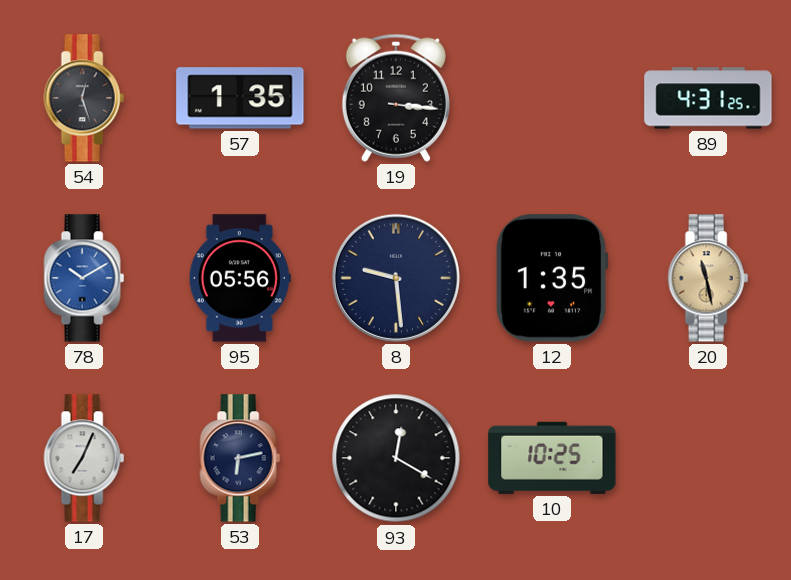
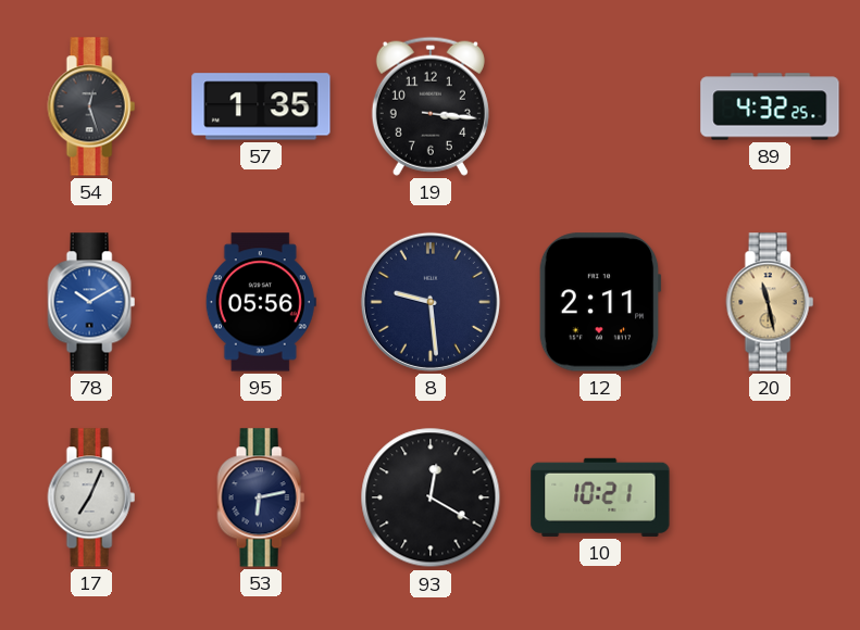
89: 4:31 -> 4:32
12: 1:35 -> 2:11
10: 10:25 -> 10:21
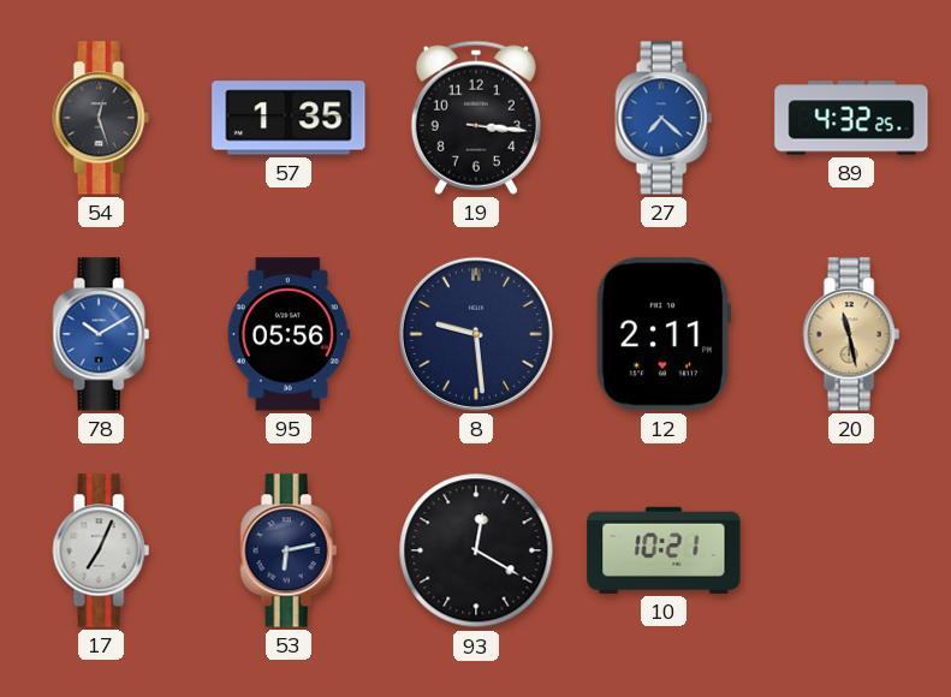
27: none -> 7:22
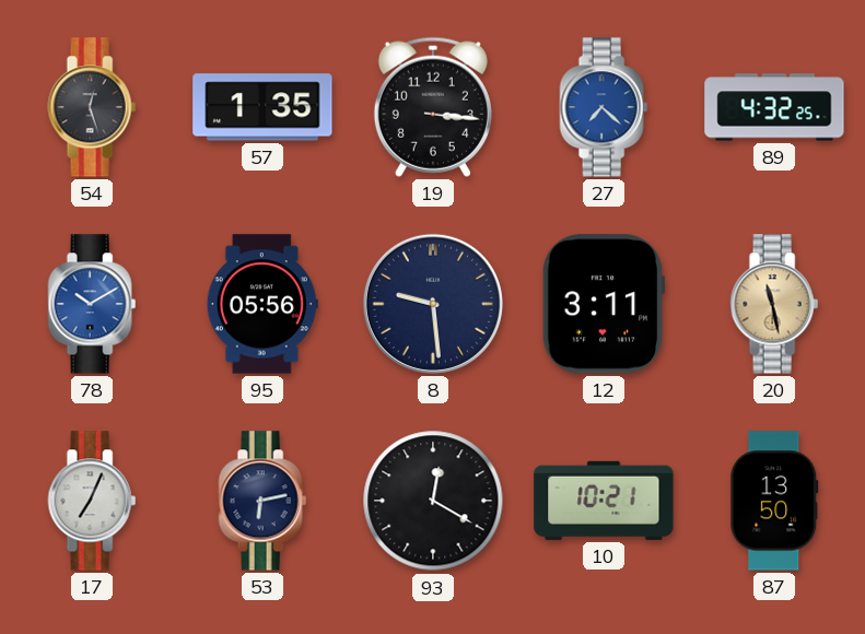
12: 2:11 -> 3:11
87: none -> 13:50
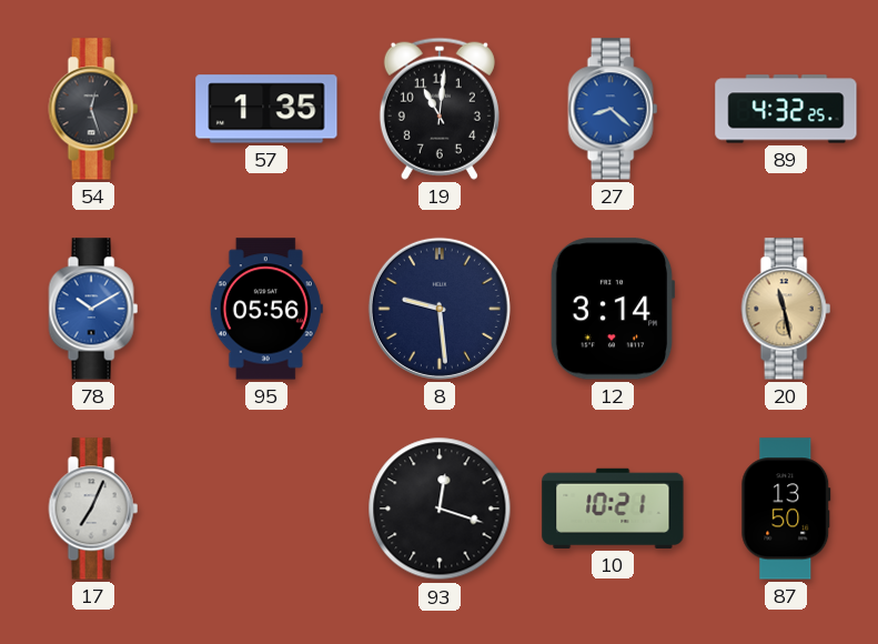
19: 3:16 -> 11:01
27: 7:22 -> 8:22
12: 3:11 -> 3:14
53: 6:13 -> none
93: 12:20 -> 12:18
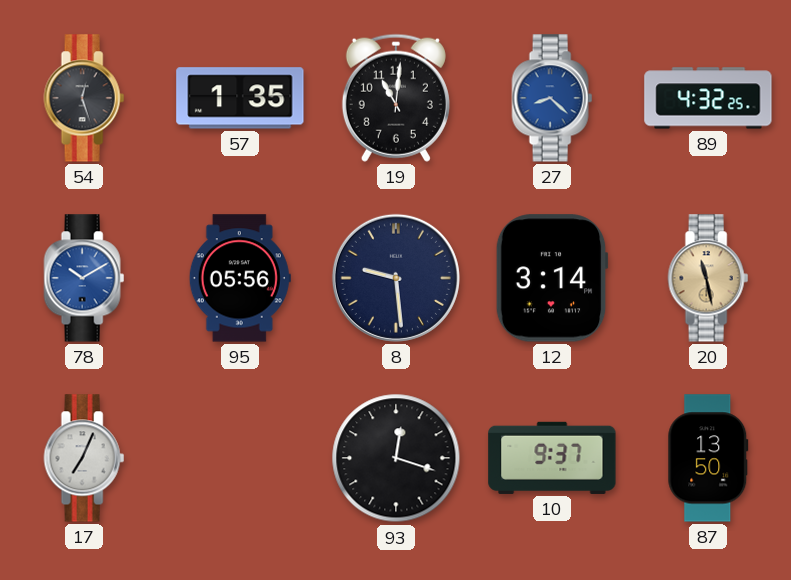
10: 10:21 -> 9:37
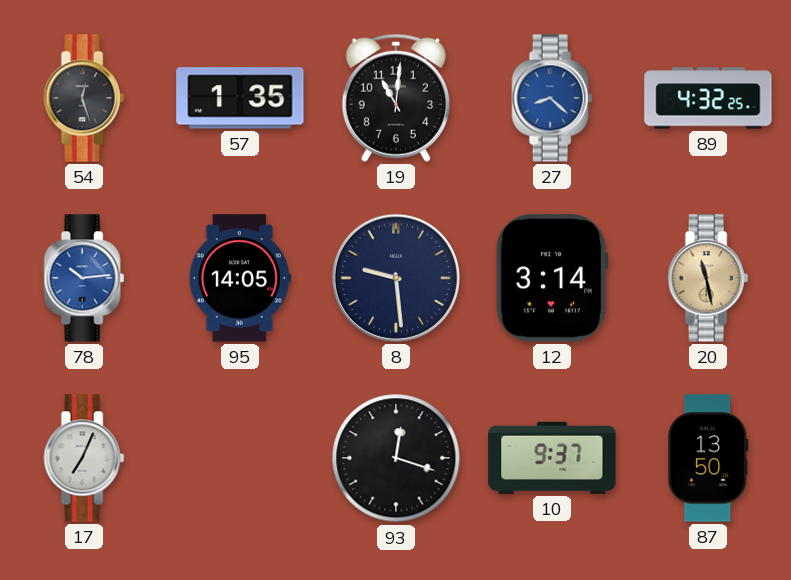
78: 10:10 -> 10:14
95: 05:56 -> 14:05
